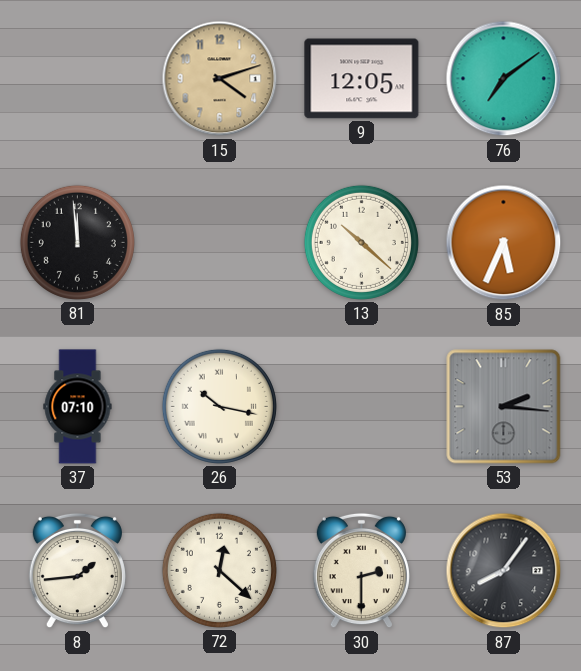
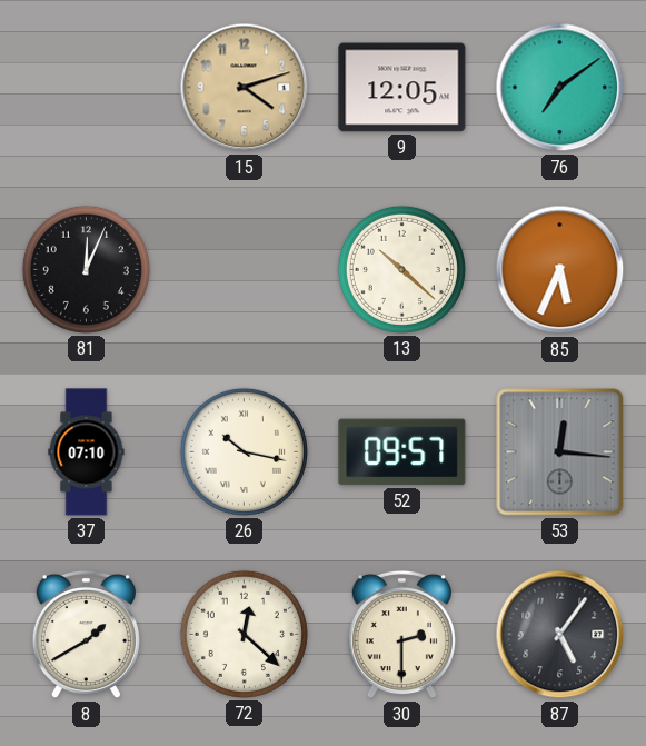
81: 11:59 -> 12:04
52: none -> 09:57
53: 2:16 -> 12:16
8: 1:44 -> 1:40
87: 8:06 -> 5:06
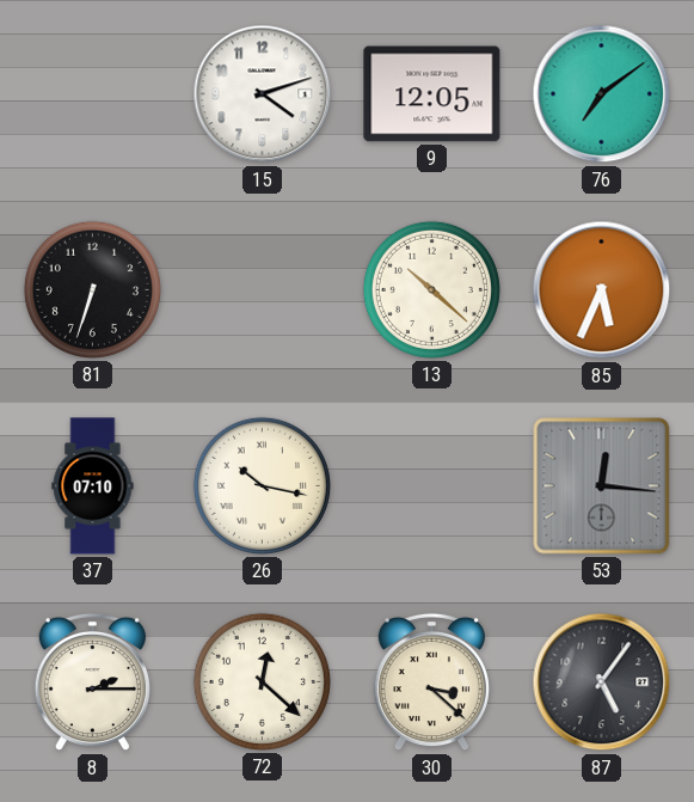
15 dial: champagne -> white
81: 12:04 -> 6:33
52: 09:57 -> none
8: 1:40 -> 2:15
30: 2:30 -> 3:22
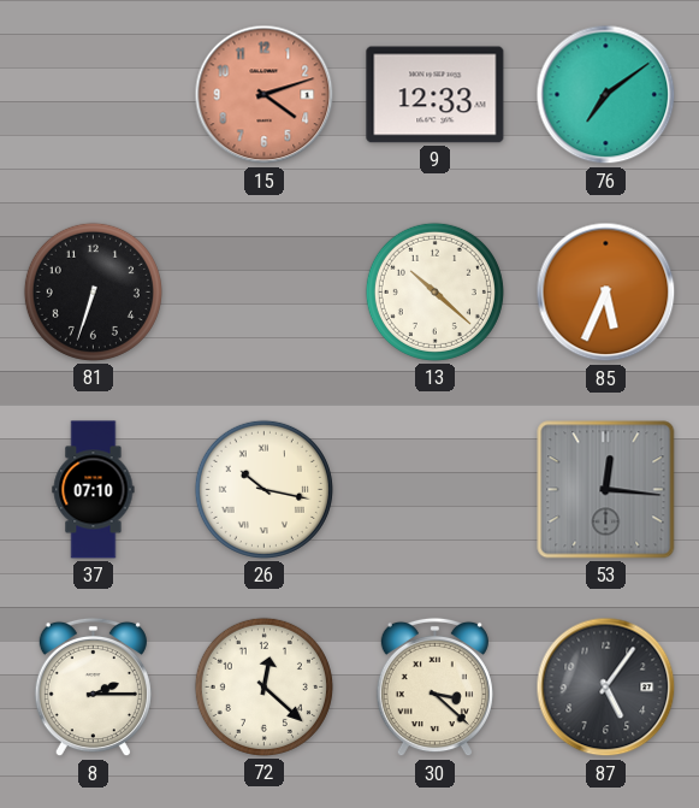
15 dial: white -> salmon
9: 12:05 -> 12:33
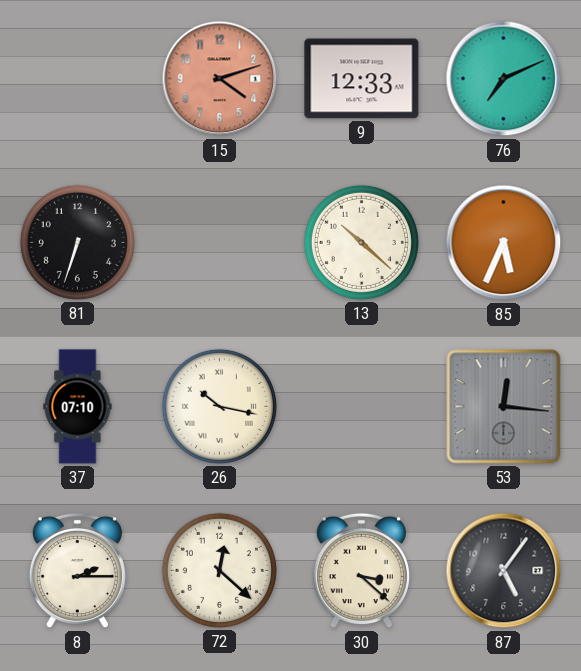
76: 7:09 -> 7:11
